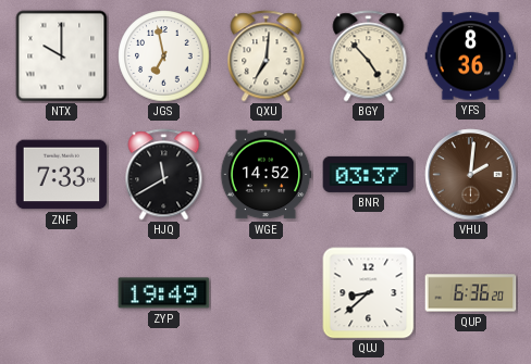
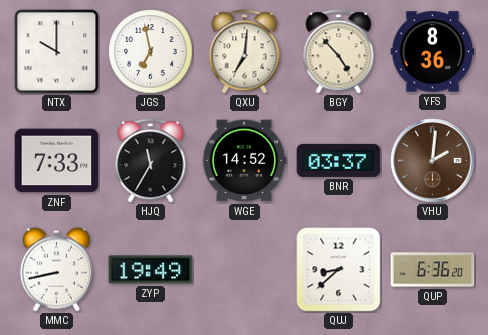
HJQ: 11:40 -> 11:35
MMC: none -> 8:43
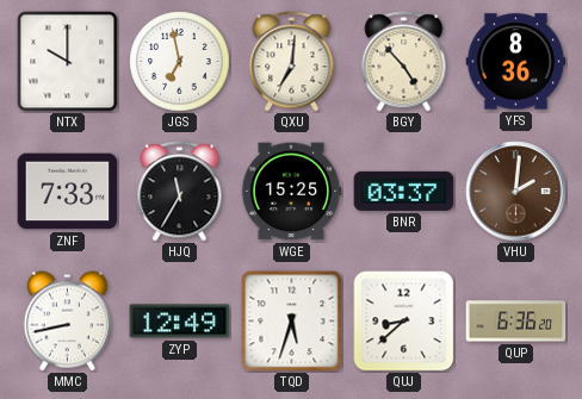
WGE: 14:52 -> 15:25
ZYP: 19:49 -> 12:49
TQD: none -> 5:33
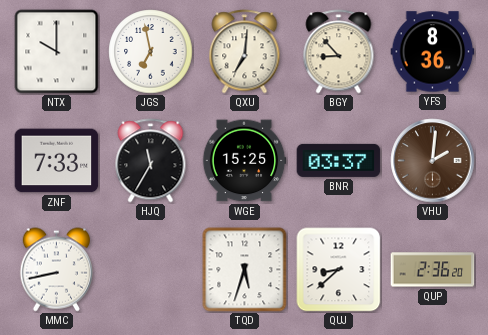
BGY: 4:53 -> 8:53
ZYP: 12:49 -> none
QUP: 6:36 -> 2:36
